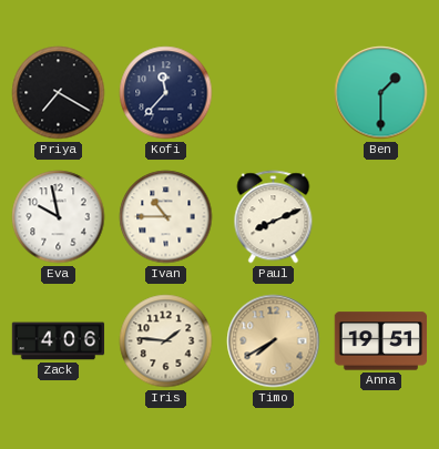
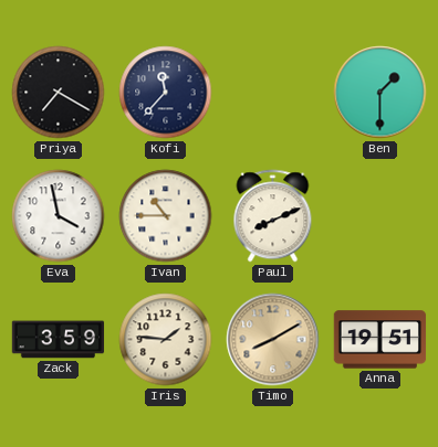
Eva: 9:58 -> 3:58
Zack: 4:06 -> 3:59
Timo: 7:40 -> 8:10
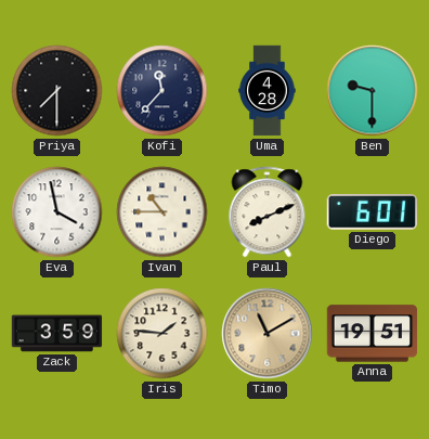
Priya: 7:20 -> 7:30
Uma: none -> 4:28
Ben: 1:30 -> 9:30
Diego: none -> 6:01
Timo: 8:10 -> 11:10
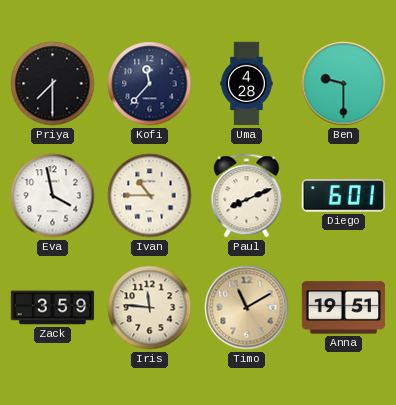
Iris: 1:46 -> 11:46
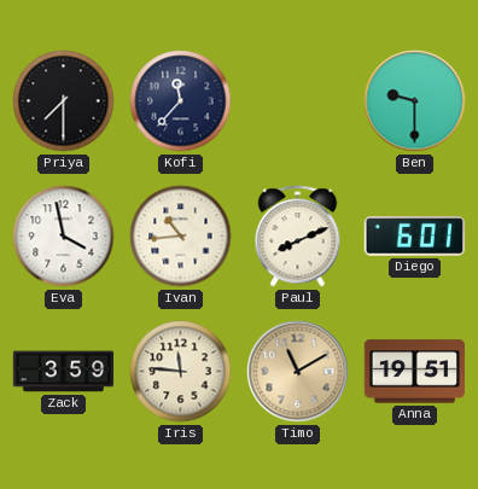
Uma: 4:28 -> none
Ivan: 10:45 -> 10:44
